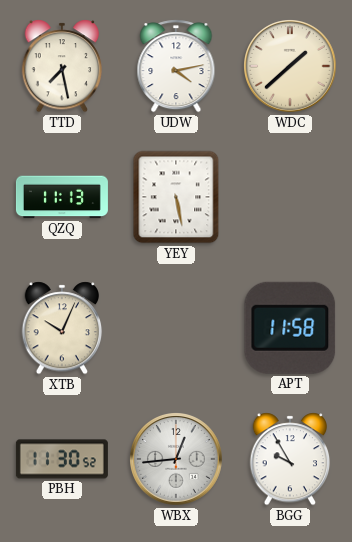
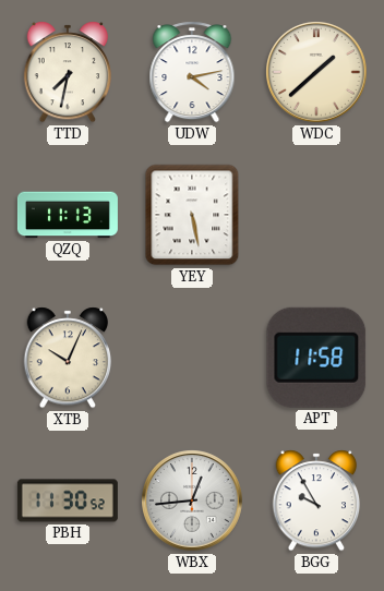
TTD: 7:28 -> 7:32
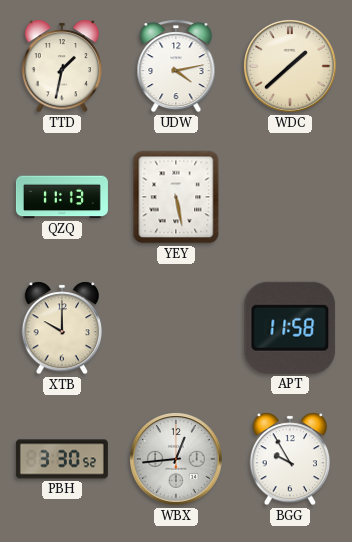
TTD: 7:32 -> 1:32
XTB: 10:04 -> 10:00
PBH: 11:30 -> 3:30
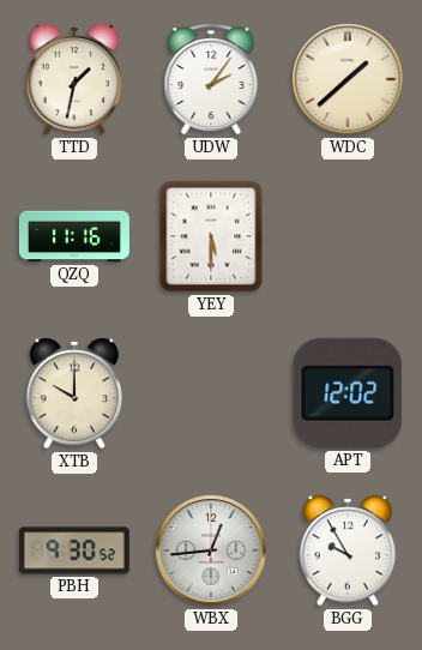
UDW: 4:13 -> 2:06
QZQ: 11:13 -> 11:16
YEY: 5:28 -> 5:30
APT: 11:58 -> 12:02
PBH: 3:30 -> 9:30
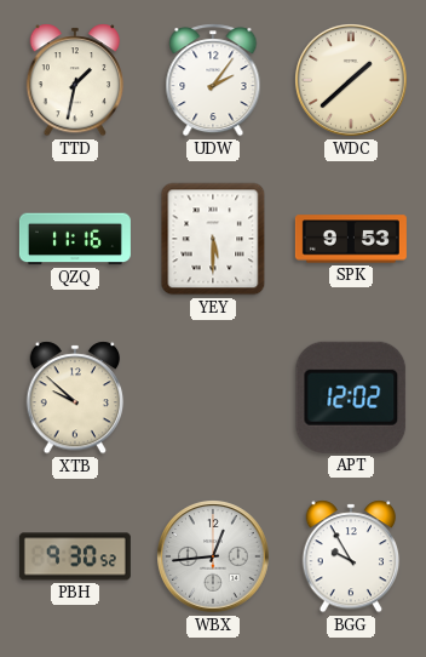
SPK: none -> 9:53
XTB: 10:00 -> 9:52
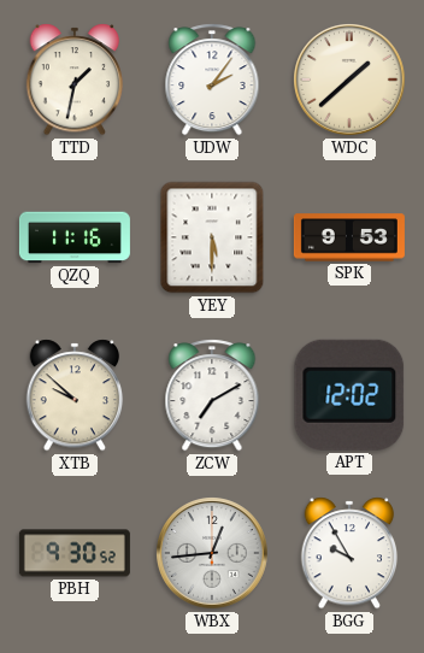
ZCW: none -> 7:10
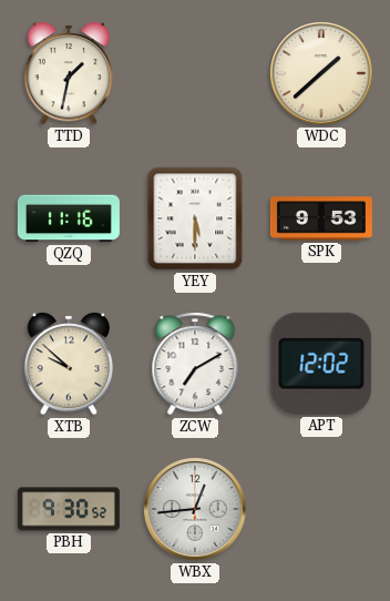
UDW: 2:06 -> none
BGG: 9:55 -> none
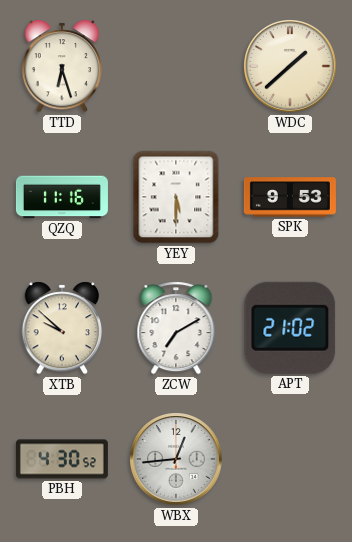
TTD: 1:32 -> 6:27
APT: 12:02 -> 21:02
PBH: 9:30 -> 4:30
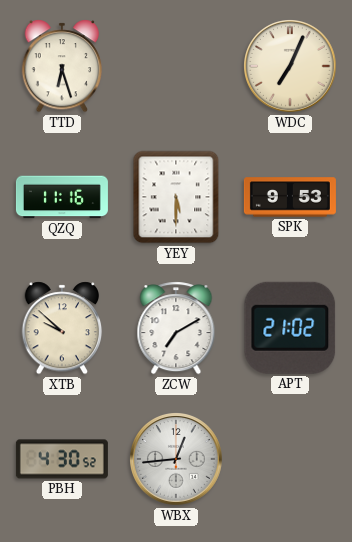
WDC: 1:38 -> 7:04
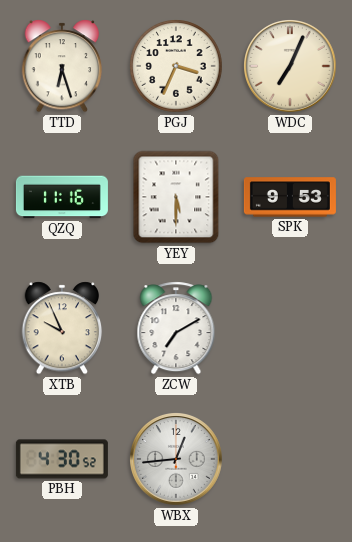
PGJ: none -> 3:34
XTB: 9:52 -> 9:56
APT: 21:02 -> none
